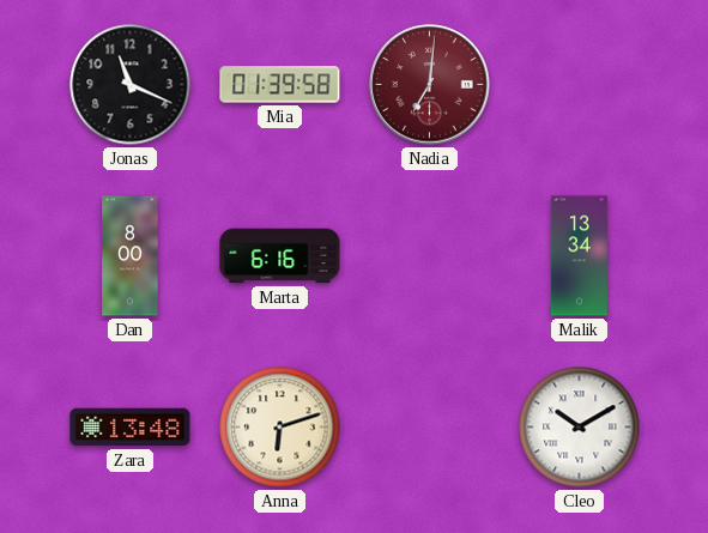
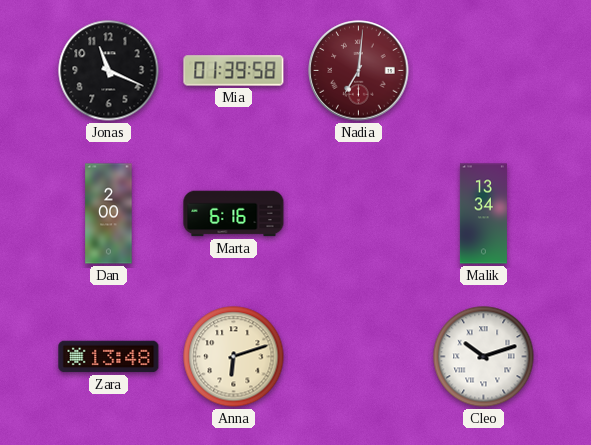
Dan: 8:00 -> 2:00
Cleo: 10:10 -> 10:12
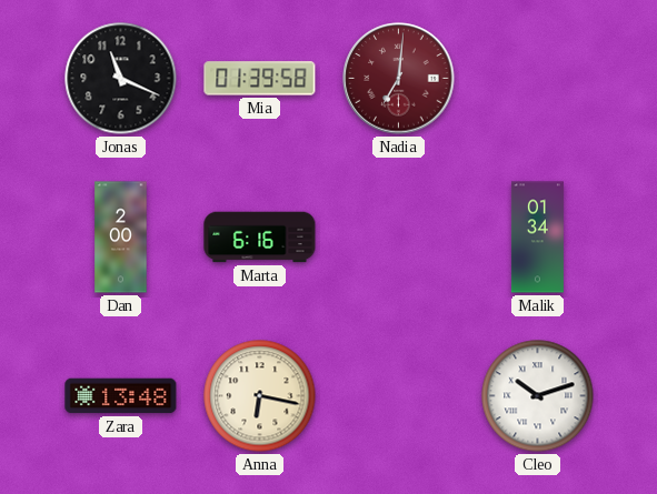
Malik: 13:34 -> 01:34
Anna: 6:12 -> 6:17
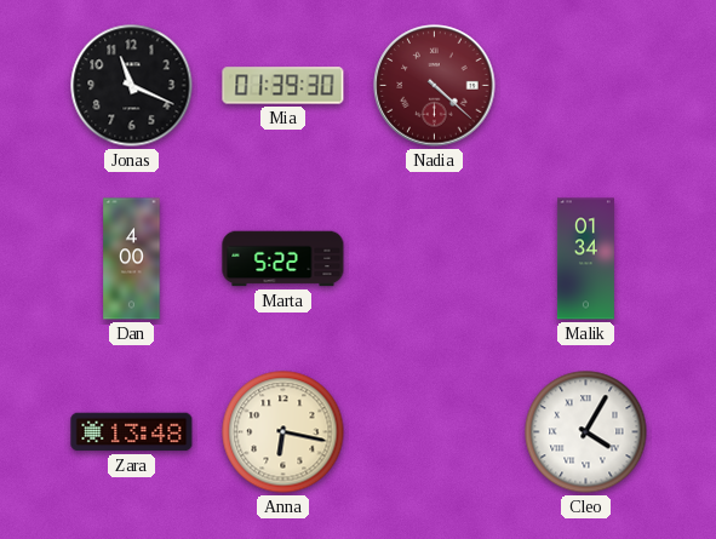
Mia: 01:39:58 -> 01:39:30
Nadia: 7:01 -> 4:22
Dan: 2:00 -> 4:00
Marta: 6:16 -> 5:22
Cleo: 10:12 -> 4:05
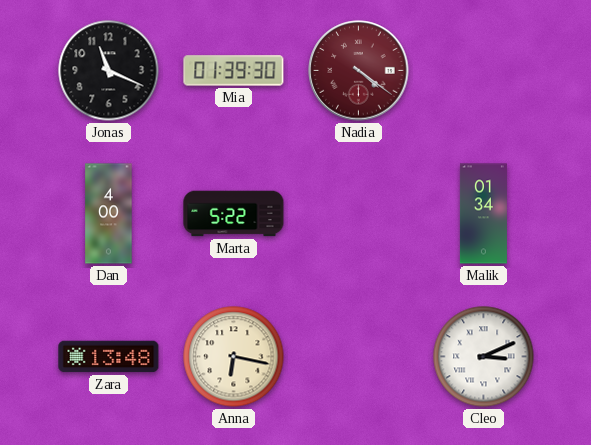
Nadia: 4:22 -> 4:21
Cleo: 4:05 -> 3:11
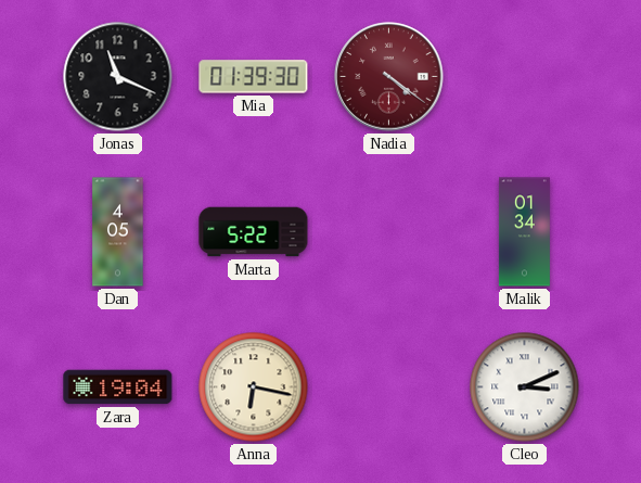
Dan: 4:00 -> 4:05
Zara: 13:48 -> 19:04
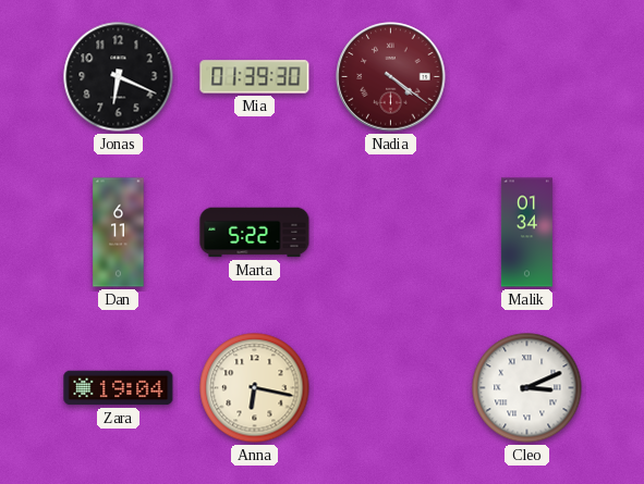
Jonas: 11:19 -> 6:19
Dan: 4:05 -> 6:11
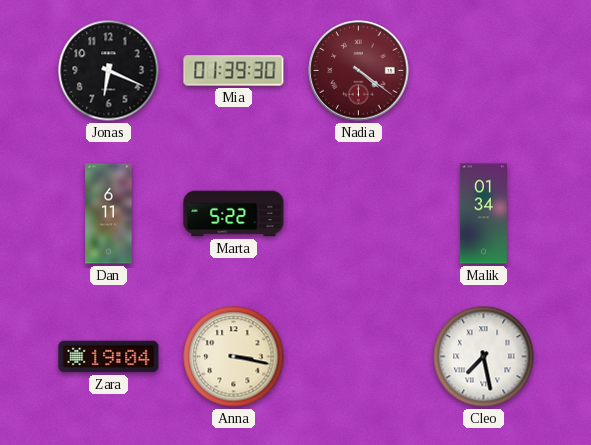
Anna: 6:17 -> 3:17
Cleo: 3:11 -> 7:28
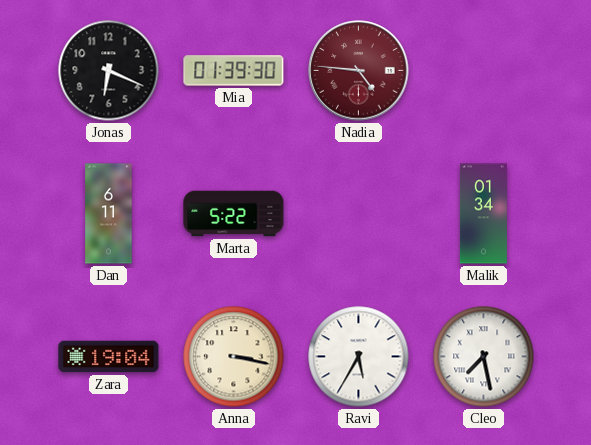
Nadia: 4:21 -> 4:46
Ravi: none -> 5:35
